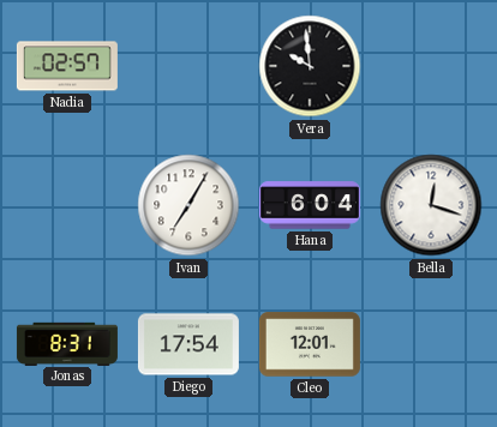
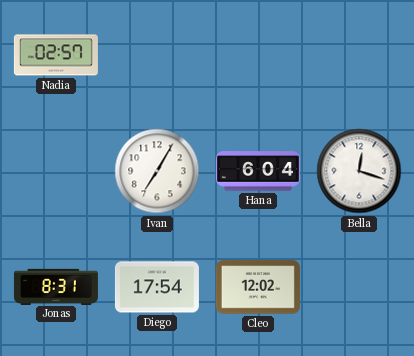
Vera: 9:59 -> none
Cleo: 12:01 -> 12:02
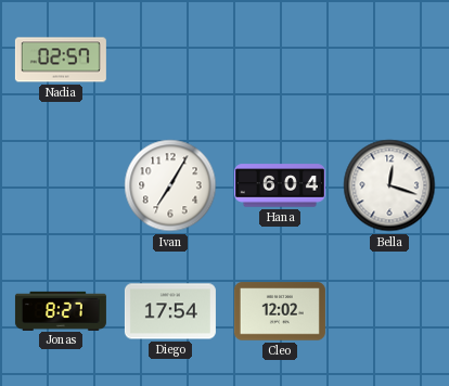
Jonas: 8:31 -> 8:27
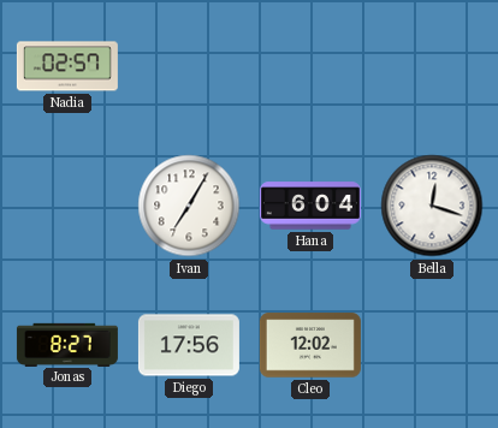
Diego: 17:54 -> 17:56
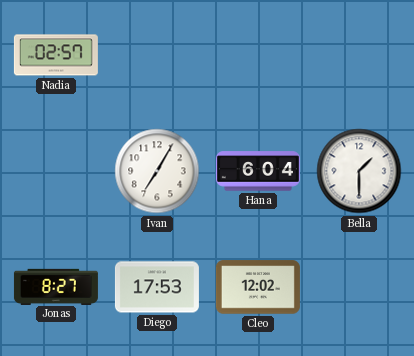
Bella: 12:18 -> 1:30
Diego: 17:56 -> 17:53
